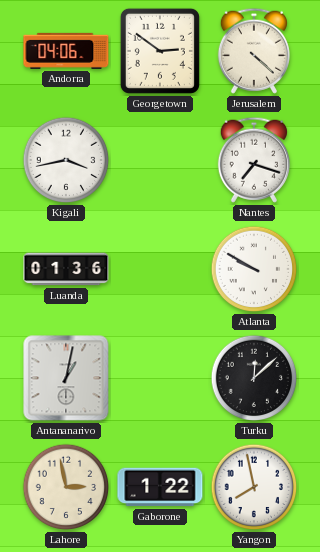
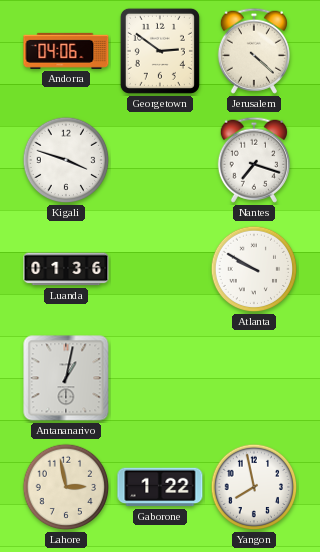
Kigali: 3:43 -> 3:48
Turku: 12:08 -> none
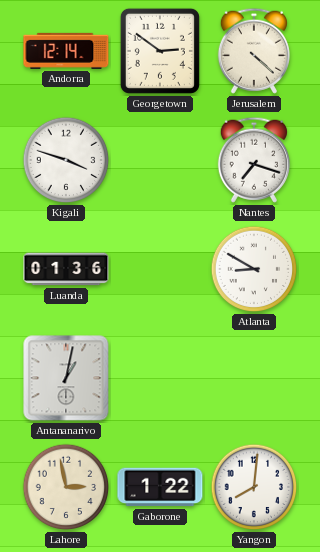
Andorra: 04:06 -> 12:14
Atlanta: 9:50 -> 8:50
Yangon: 7:58 -> 8:01
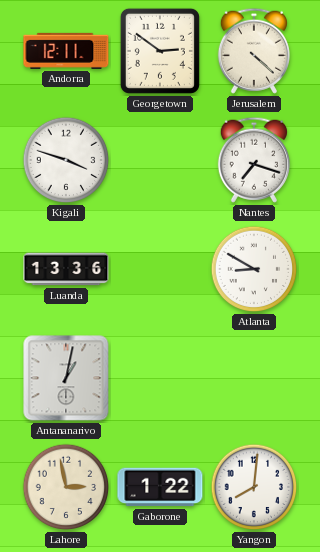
Andorra: 12:14 -> 12:11
Luanda: 01:36 -> 13:36
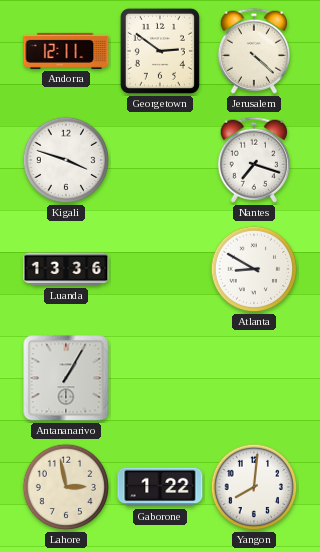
Antananarivo: 1:02 -> 1:05
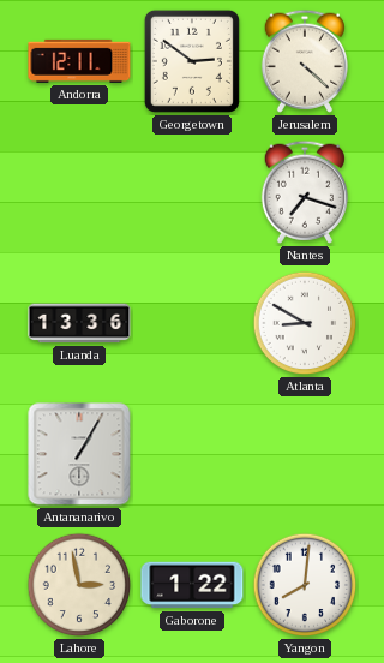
Kigali: 3:48 -> none
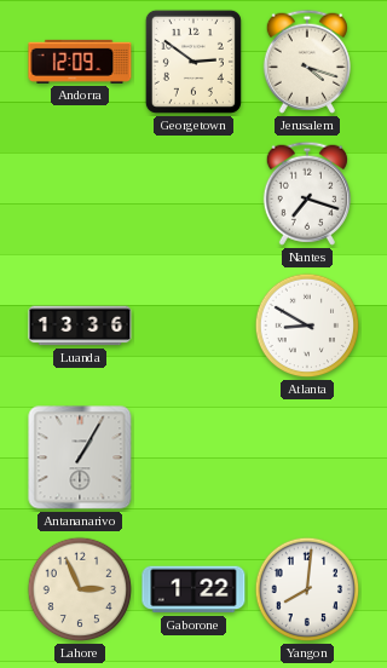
Andorra: 12:11 -> 12:09
Jerusalem: 4:22 -> 4:18
Lahore: 2:58 -> 2:56
